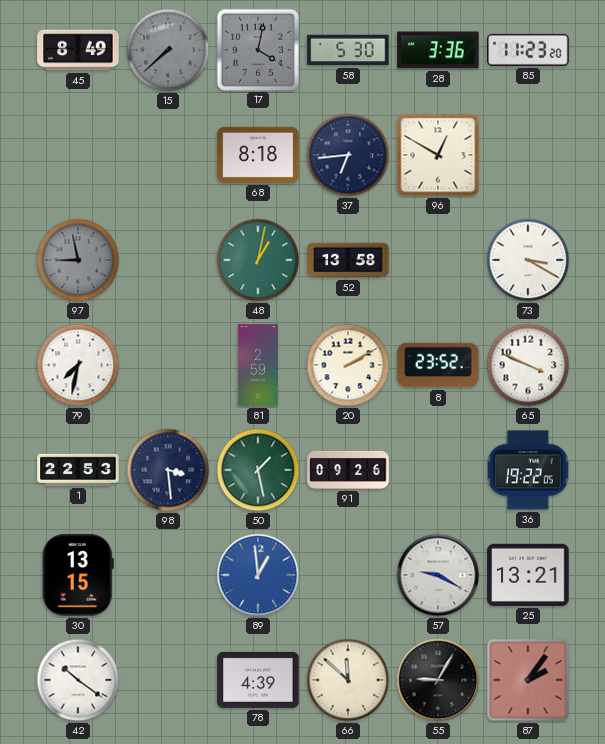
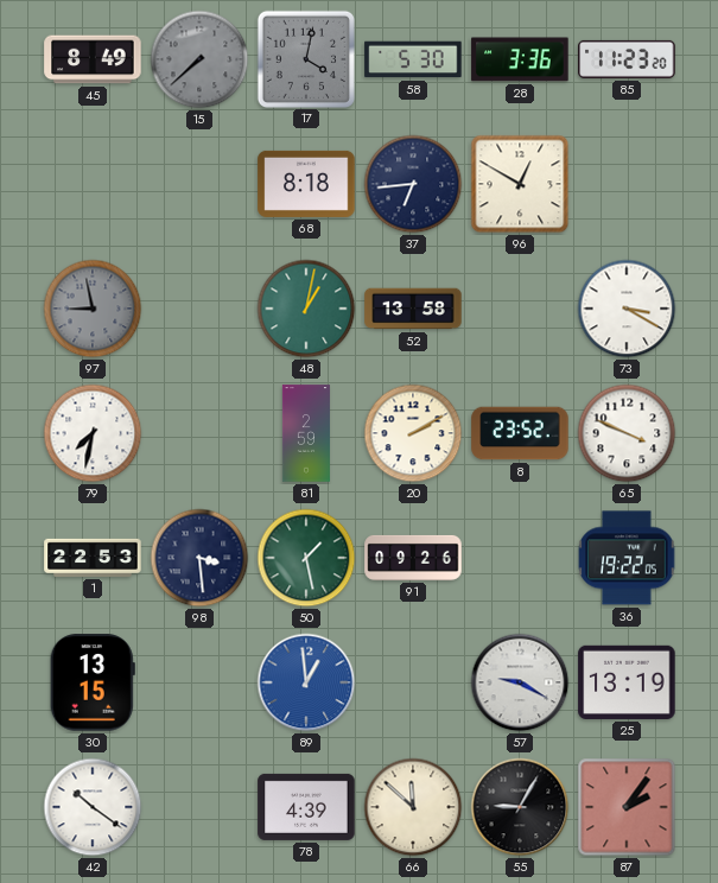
25: 13:21 -> 13:19
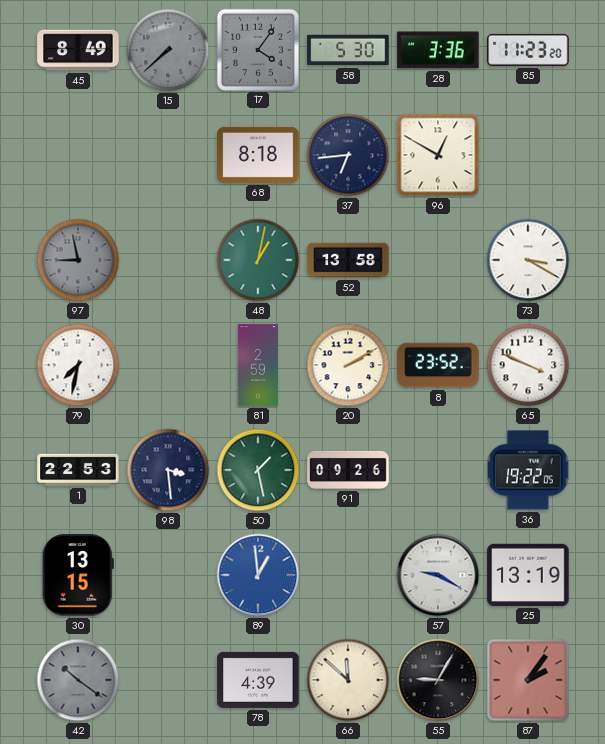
17: 4:02 -> 4:06
42 dial: white -> grey
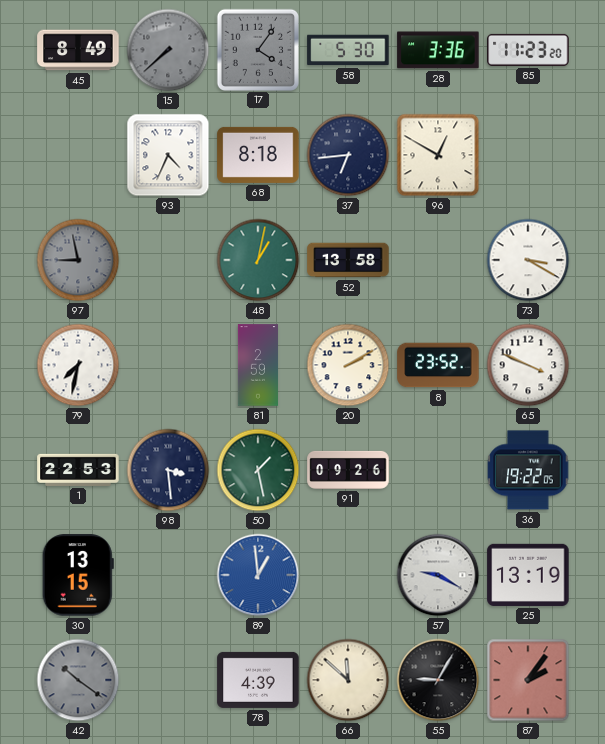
93: none -> 4:34
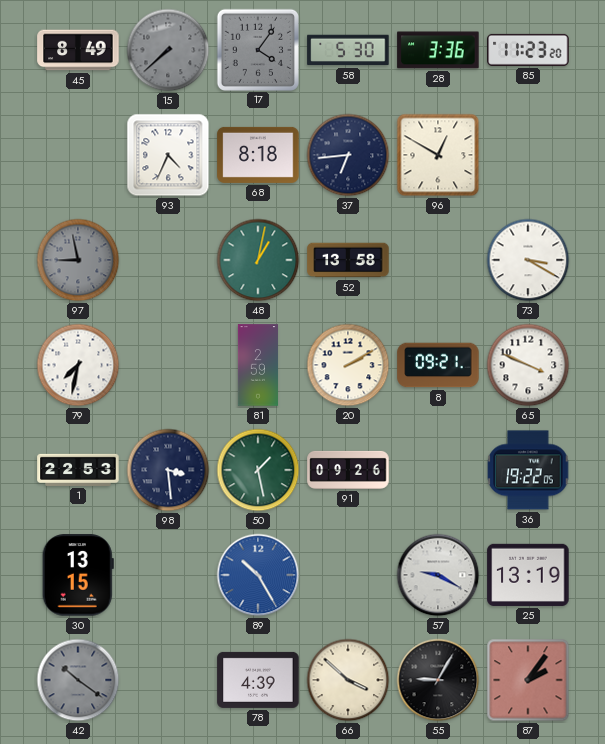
8: 23:52 -> 09:21
89: 12:59 -> 10:25
66: 11:52 -> 3:52
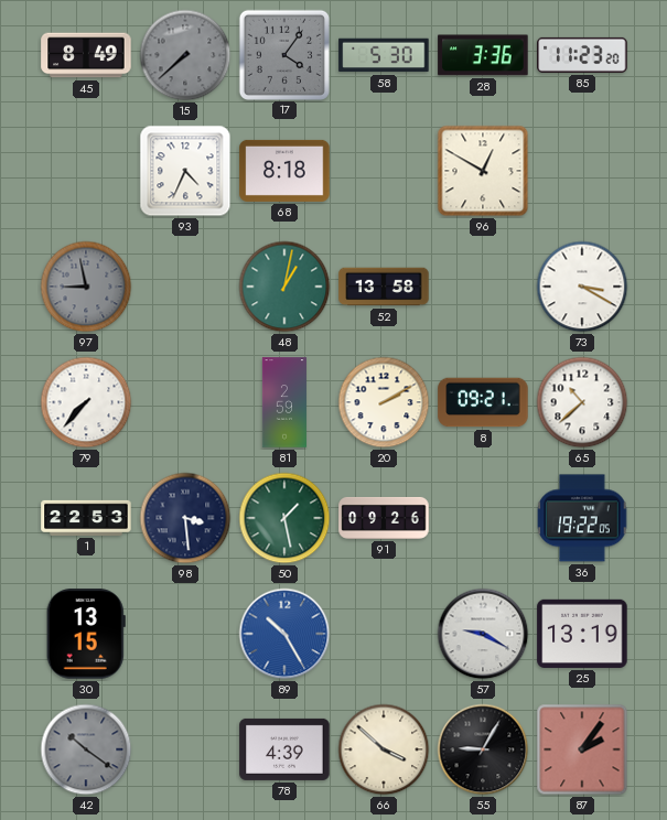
37: 6:44 -> none
79: 7:32 -> 7:37
65: 3:49 -> 10:38
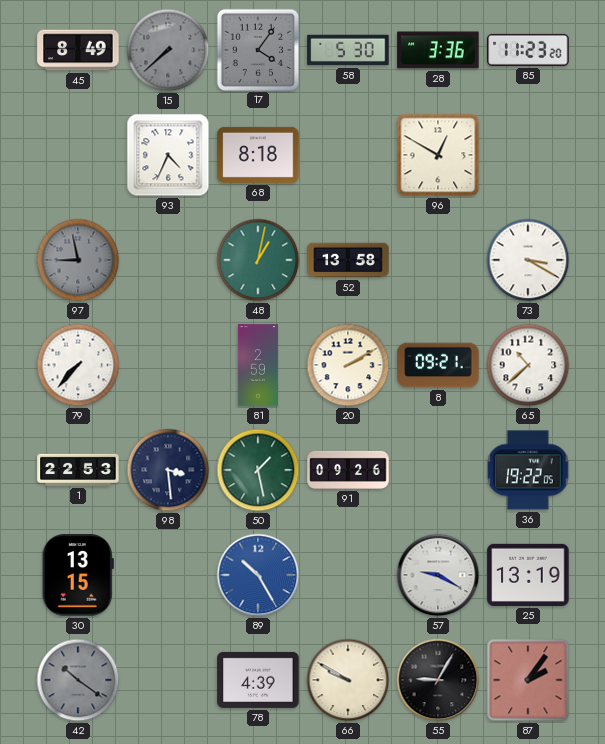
66: 3:52 -> 9:50
